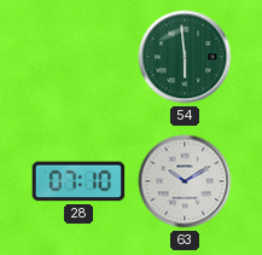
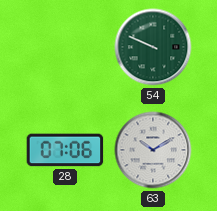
54: 5:59 -> 9:49
28: 07:10 -> 07:06
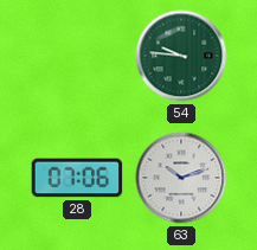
54: 9:49 -> 9:46
63: 10:10 -> 10:12
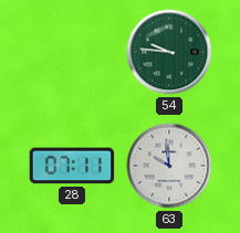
28: 07:06 -> 07:11
63: 10:12 -> 9:59
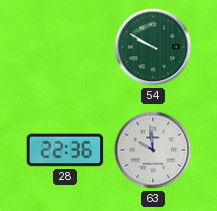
54: 9:46 -> 9:50
28: 07:11 -> 22:36
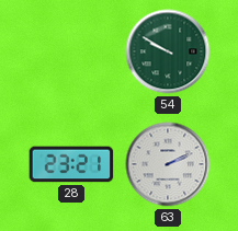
28: 22:36 -> 23:21
63: 9:59 -> 2:11
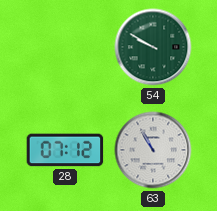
28: 23:21 -> 07:12
63: 2:11 -> 10:55
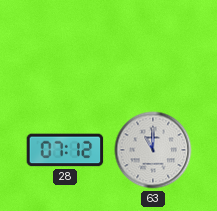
54: 9:50 -> none
63: 10:55 -> 11:00
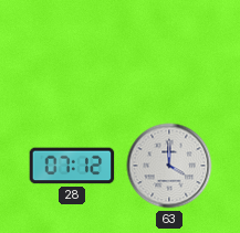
63: 11:00 -> 4:00
